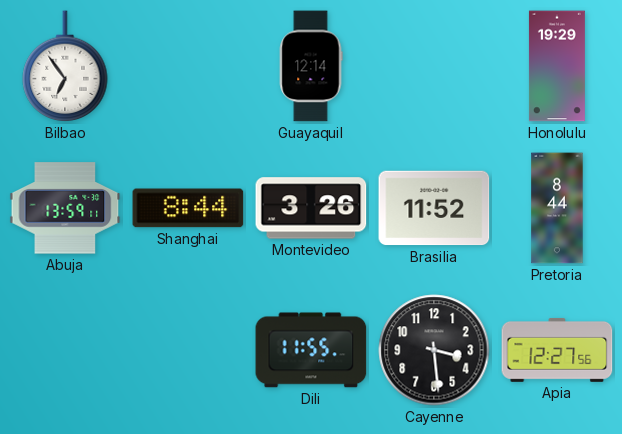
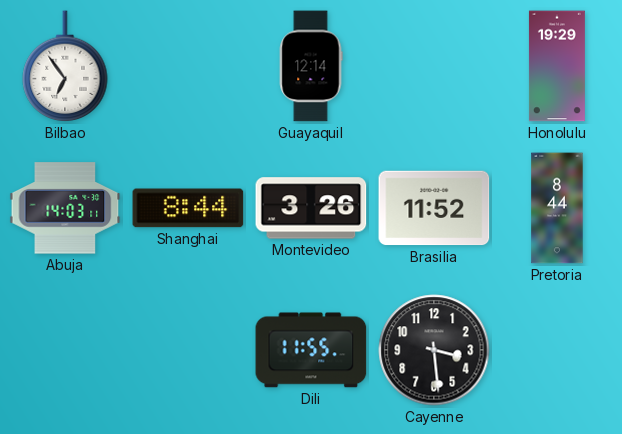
Abuja: 13:59 -> 14:03
Apia: 12:27 -> none
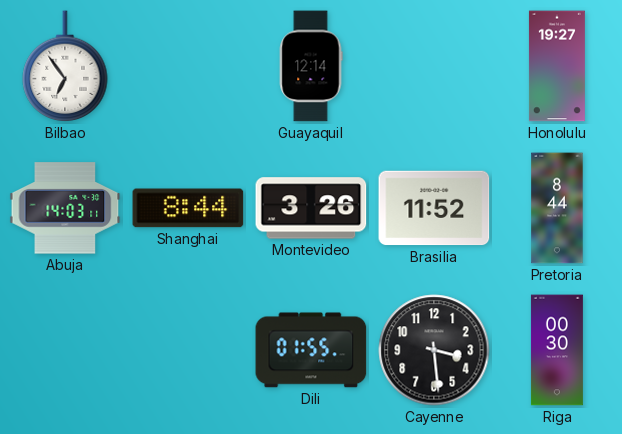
Honolulu: 19:29 -> 19:27
Dili: 11:55 -> 01:55
Riga: none -> 00:30
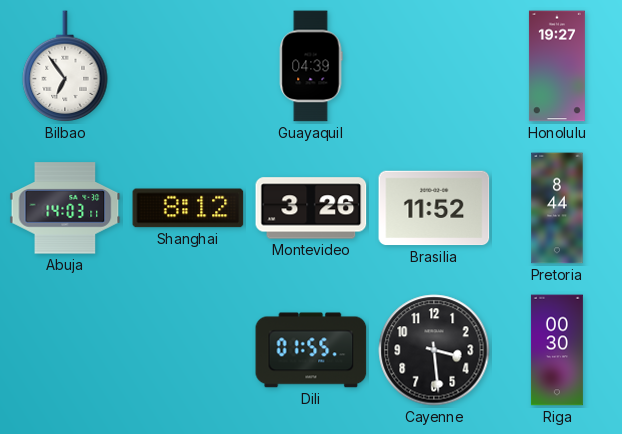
Guayaquil: 12:14 -> 04:39
Shanghai: 8:44 -> 8:12
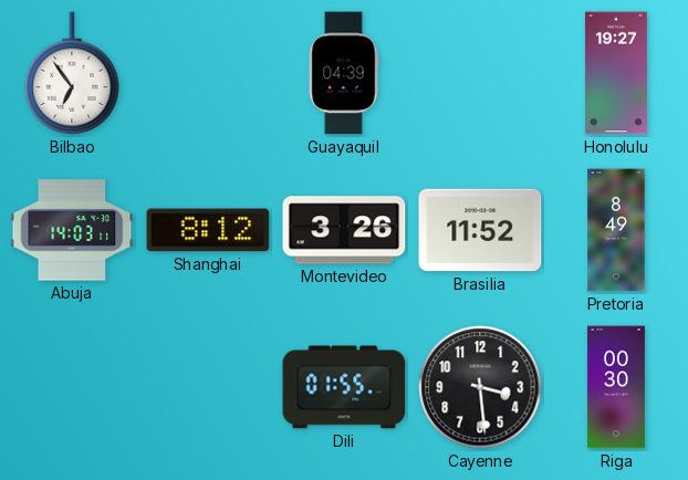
Pretoria: 8:44 -> 8:49
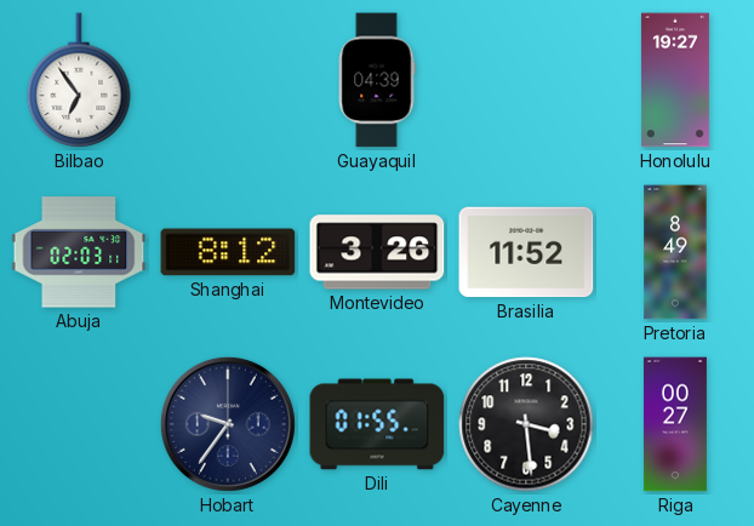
Abuja: 14:03 -> 02:03
Hobart: none -> 9:36
Riga: 00:30 -> 00:27
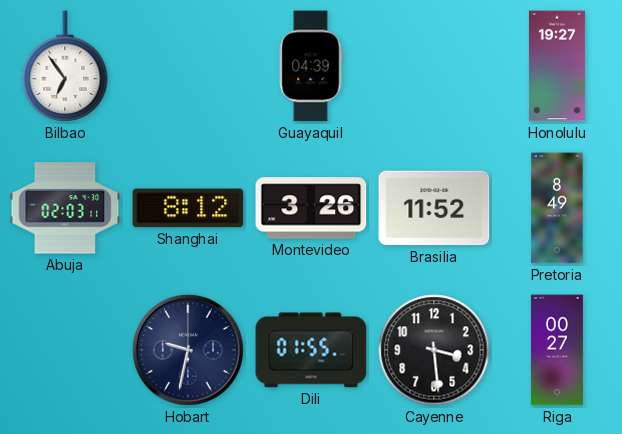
Hobart: 9:36 -> 9:32
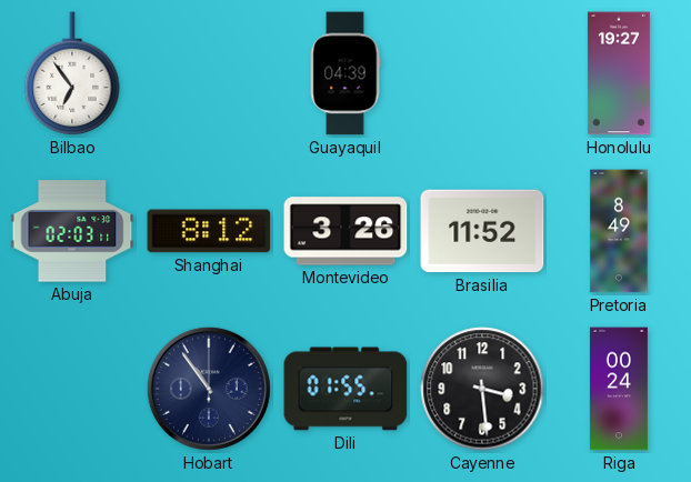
Hobart: 9:32 -> 10:54
Riga: 00:27 -> 00:24
